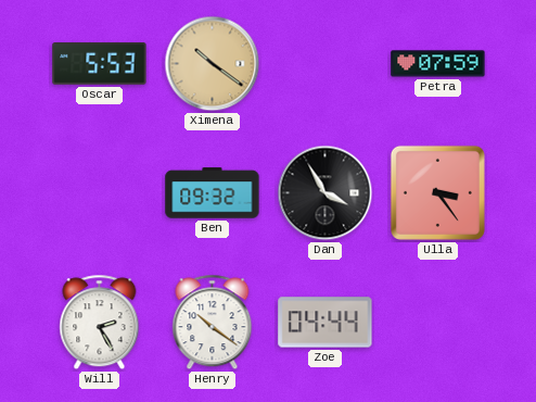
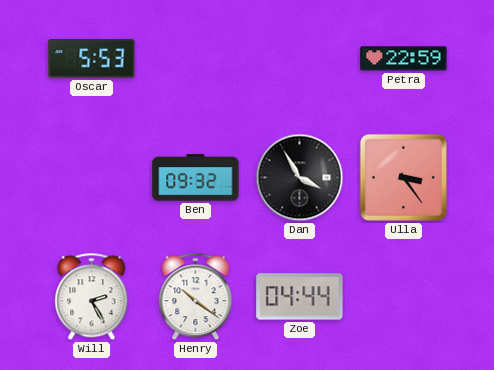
Ximena: 10:21 -> none
Petra: 07:59 -> 22:59
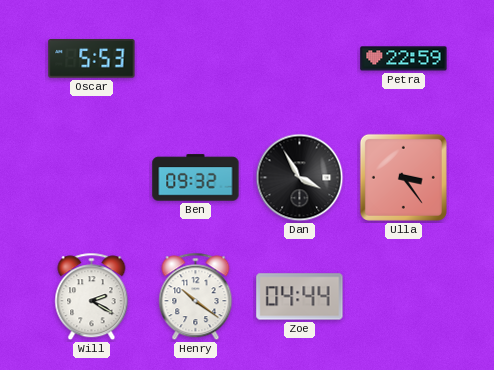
Will: 2:25 -> 2:20
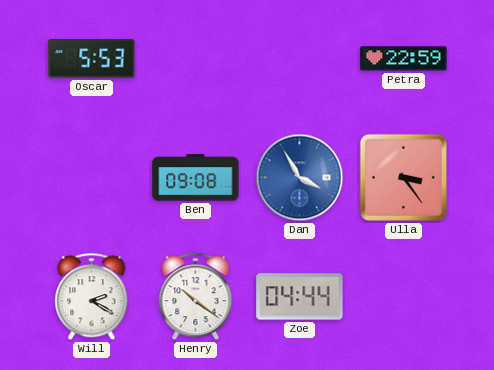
Ben: 09:32 -> 09:08
Dan dial: black -> blue
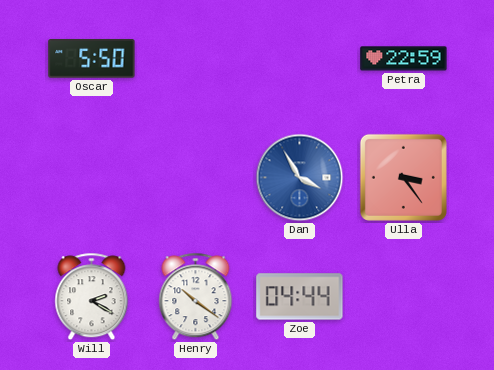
Oscar: 5:53 -> 5:50
Ben: 09:08 -> none
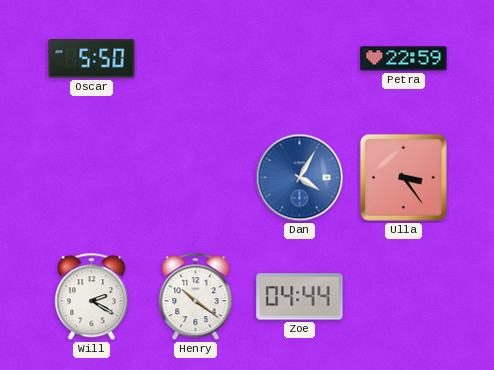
Dan: 3:55 -> 4:05
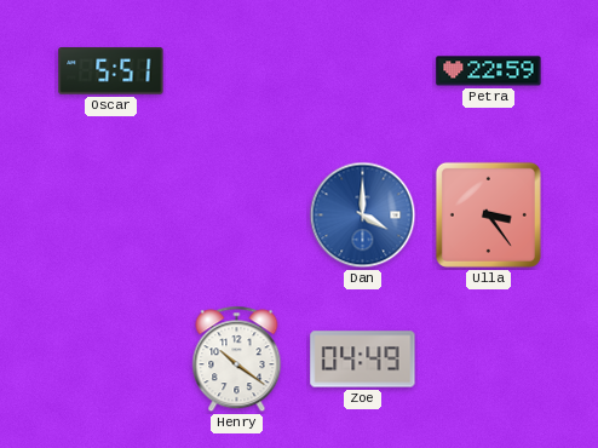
Oscar: 5:50 -> 5:51
Dan: 4:05 -> 4:00
Will: 2:20 -> none
Zoe: 04:44 -> 04:49
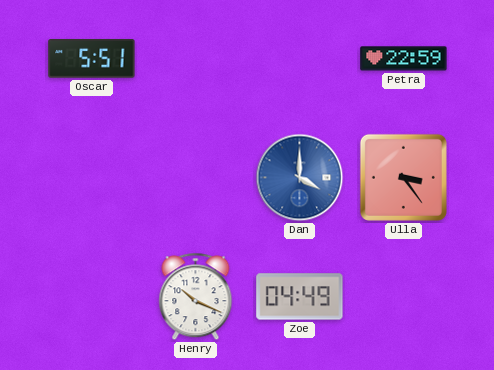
Henry: 10:21 -> 10:19
